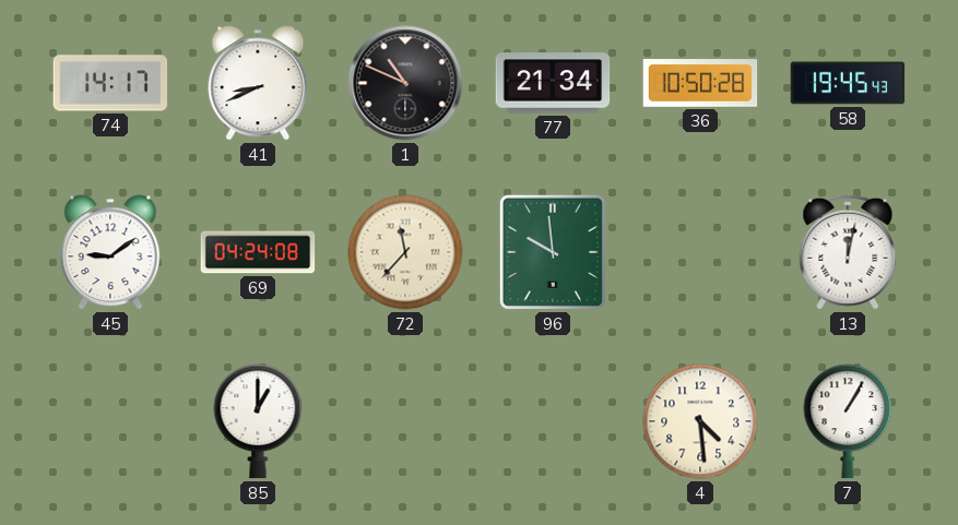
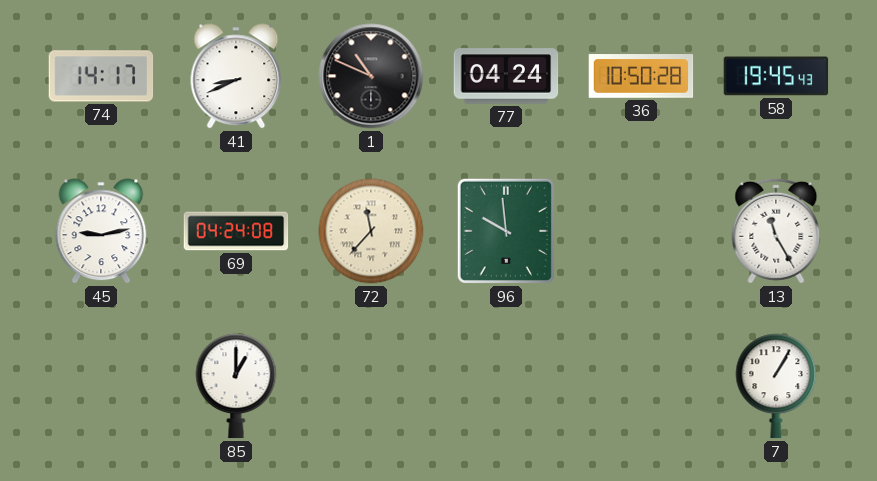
77: 21:34 -> 04:24
45: 9:09 -> 9:13
13: 12:02 -> 11:25
4: 4:29 -> none
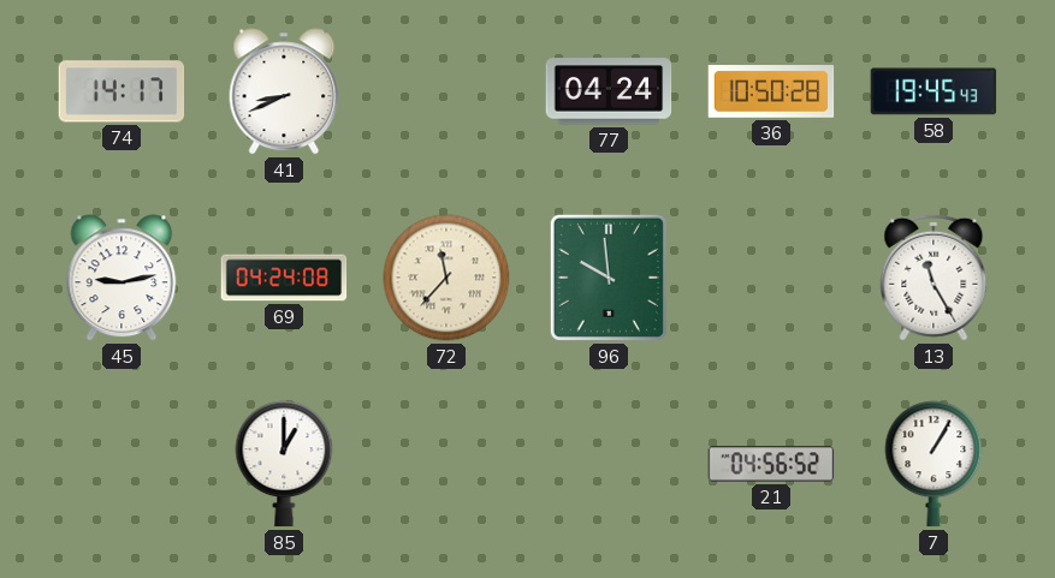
1: 10:49 -> none
21: none -> 04:56
